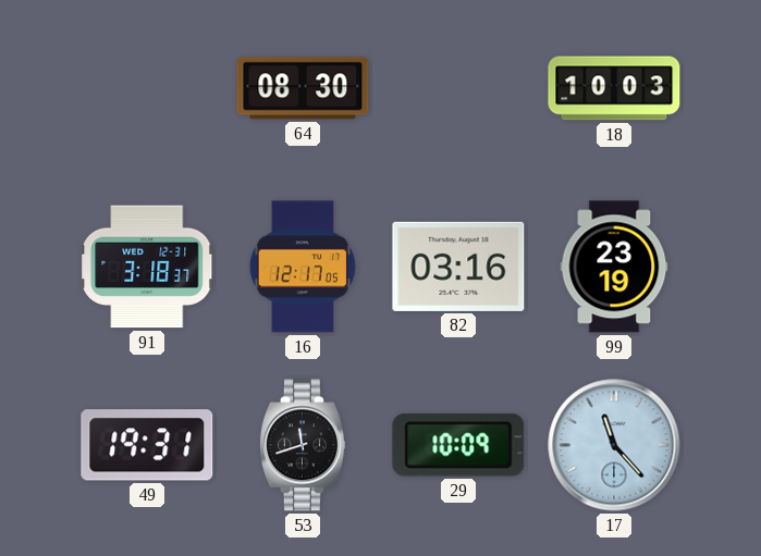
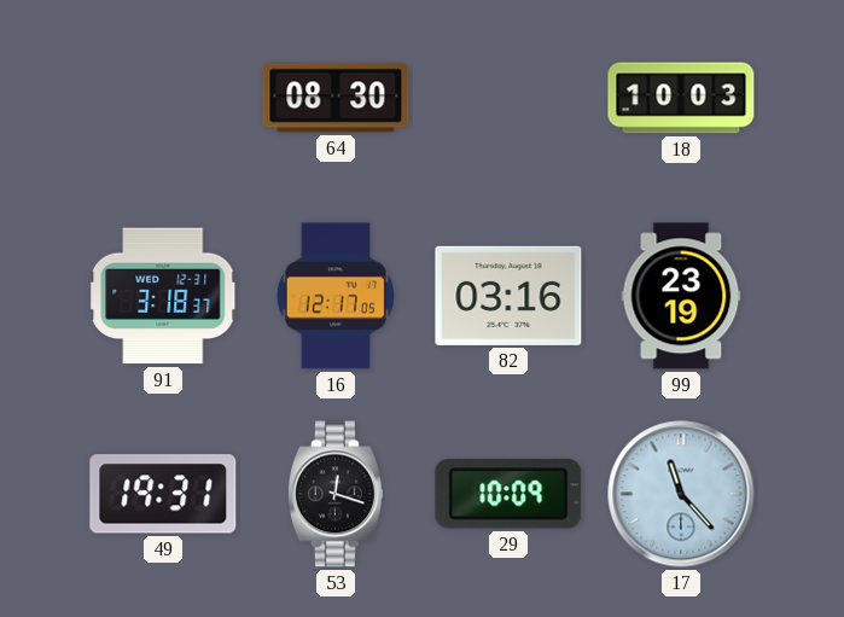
53: 11:42 -> 12:18
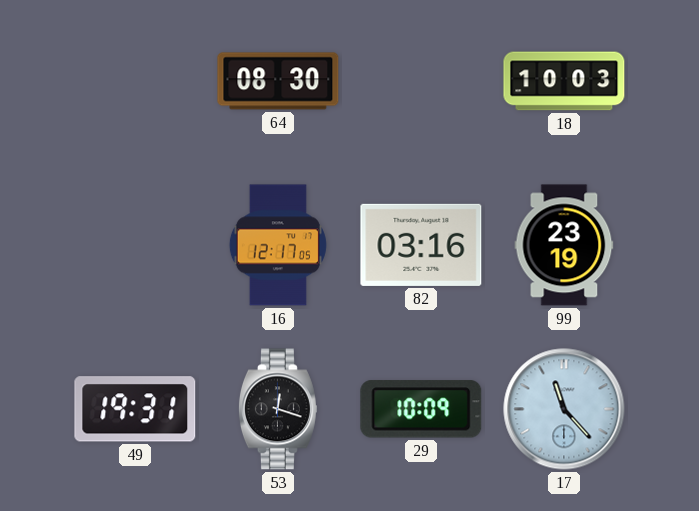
91: 3:18 -> none
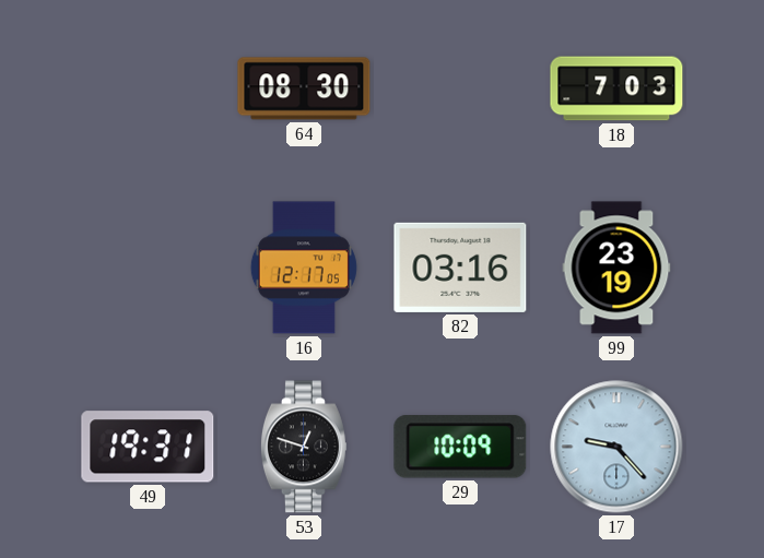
18: 10:03 -> 7:03
53: 12:18 -> 12:48
17: 11:23 -> 9:23
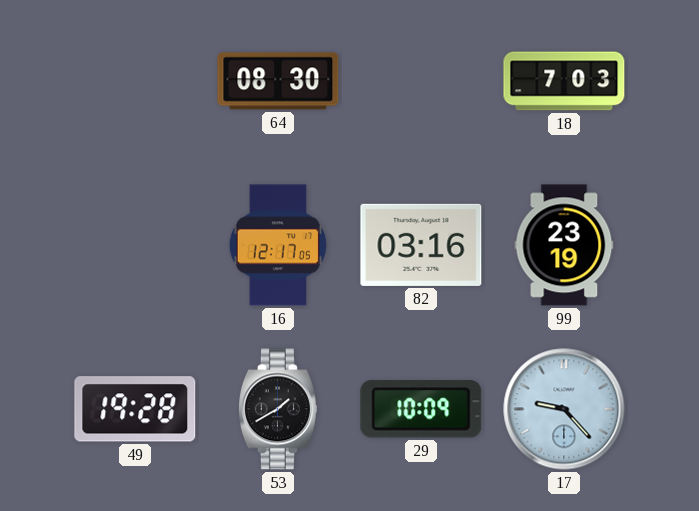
49: 19:31 -> 19:28
53: 12:48 -> 1:40
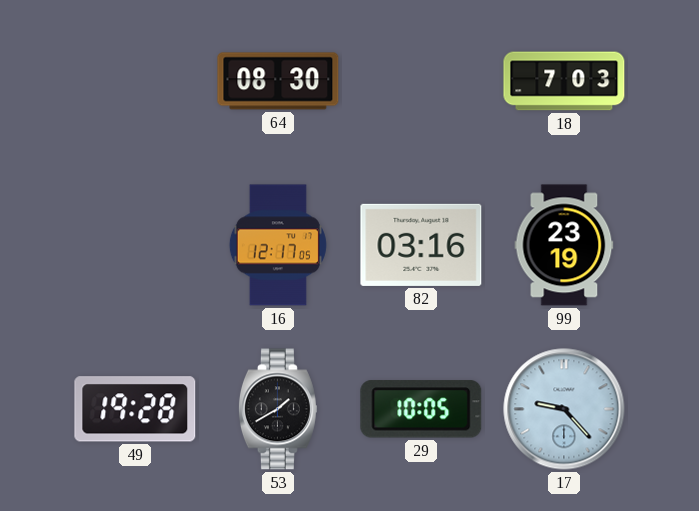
29: 10:09 -> 10:05
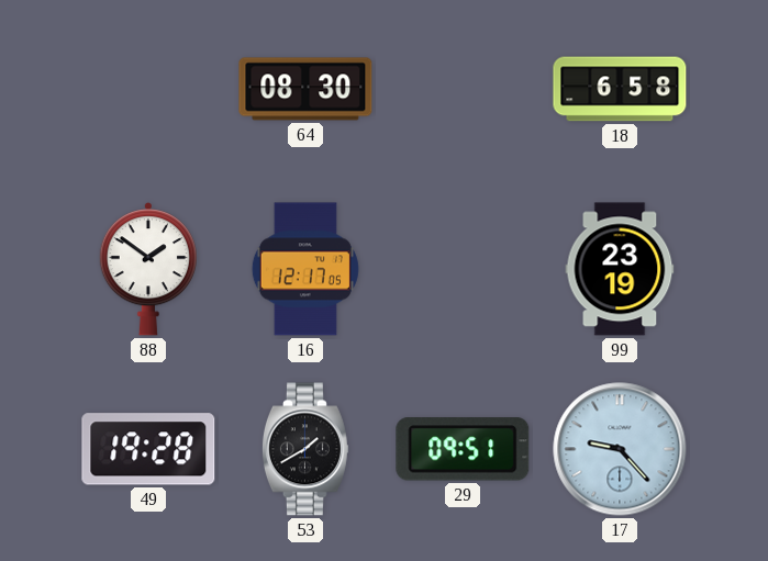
18: 7:03 -> 6:58
88: none -> 1:51
82: 03:16 -> none
29: 10:05 -> 09:51
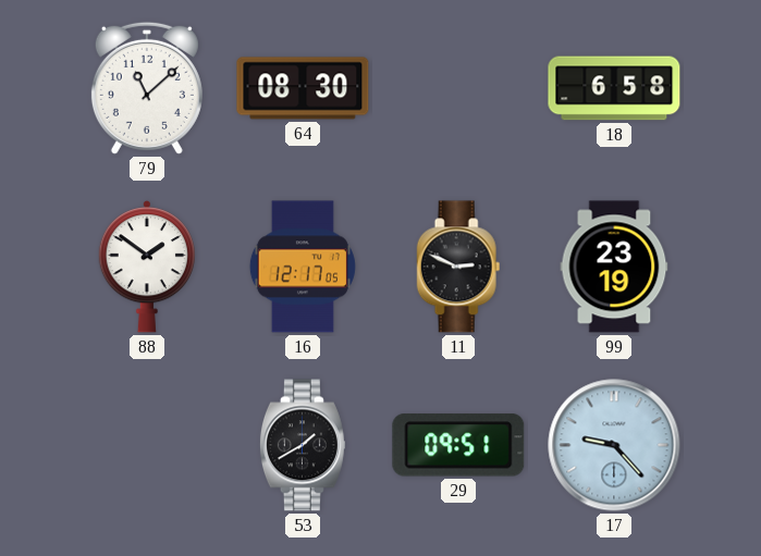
79: none -> 11:08
11: none -> 2:49
49: 19:28 -> none
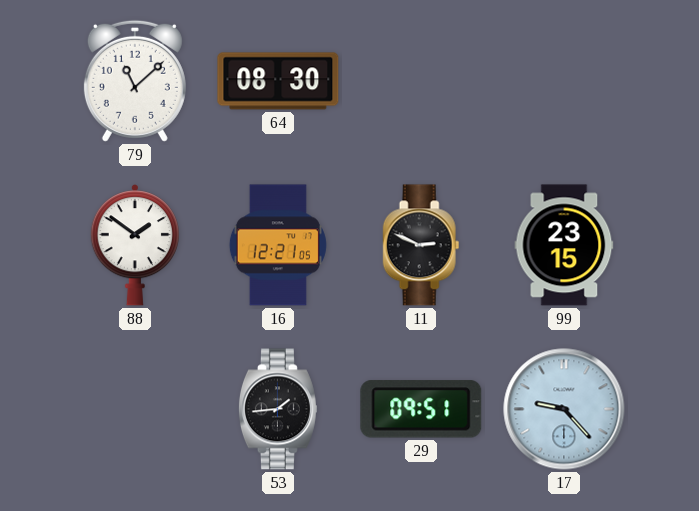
18: 6:58 -> none
16: 12:17 -> 12:21
99: 23:19 -> 23:15
53: 1:40 -> 1:44
